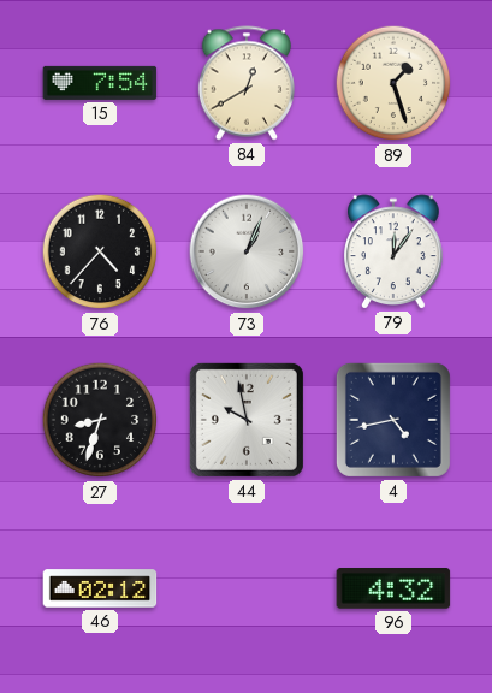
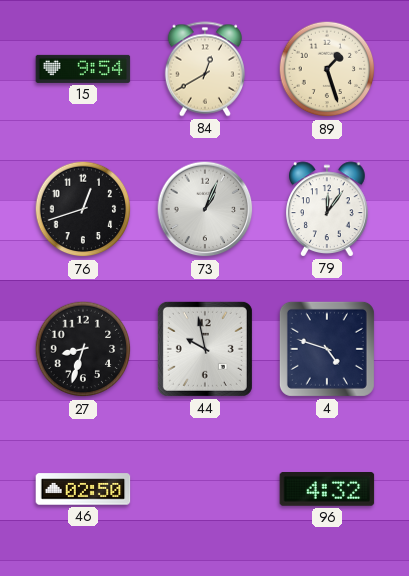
15: 7:54 -> 9:54
76: 4:37 -> 12:42
4: 4:43 -> 4:48
46: 02:12 -> 02:50
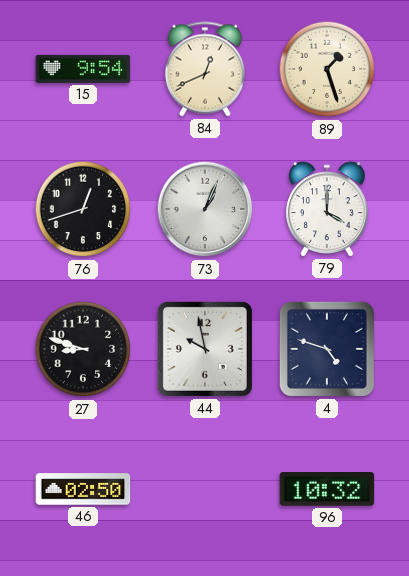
84: 12:40 -> 12:41
79: 12:06 -> 4:00
27: 8:33 -> 8:48
96: 4:32 -> 10:32
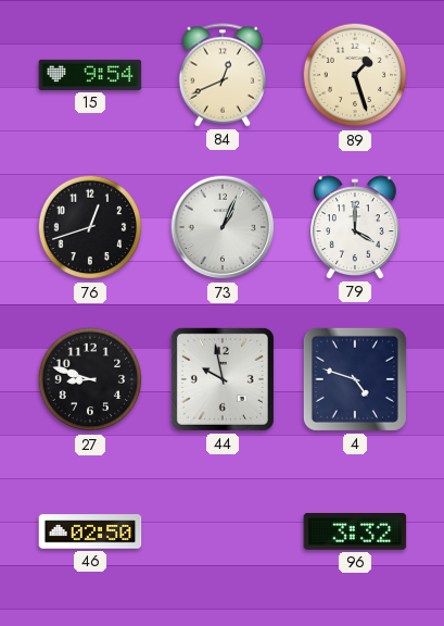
96: 10:32 -> 3:32
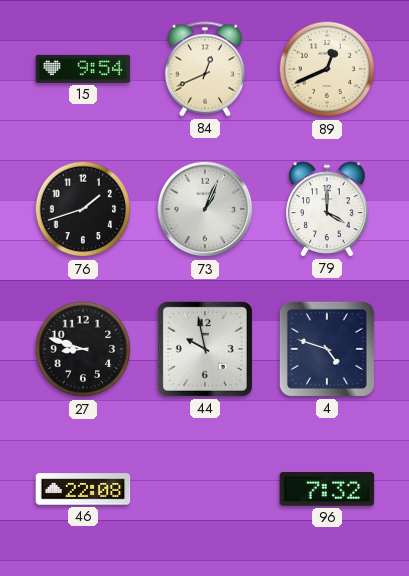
89: 1:27 -> 12:41
76: 12:42 -> 1:42
46: 02:50 -> 22:08
96: 3:32 -> 7:32
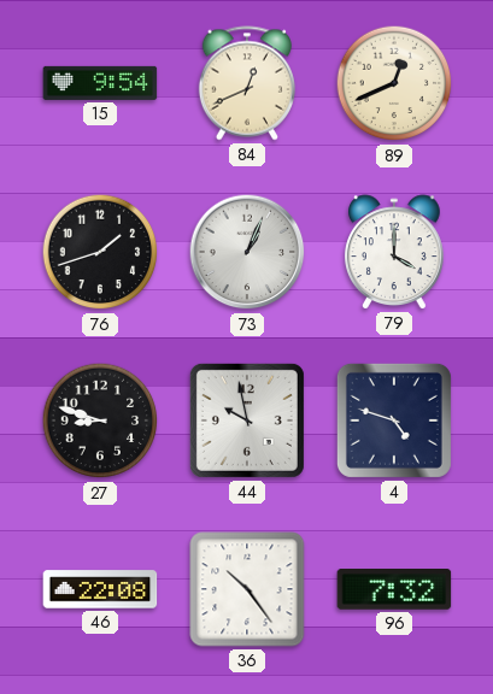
36: none -> 10:24
